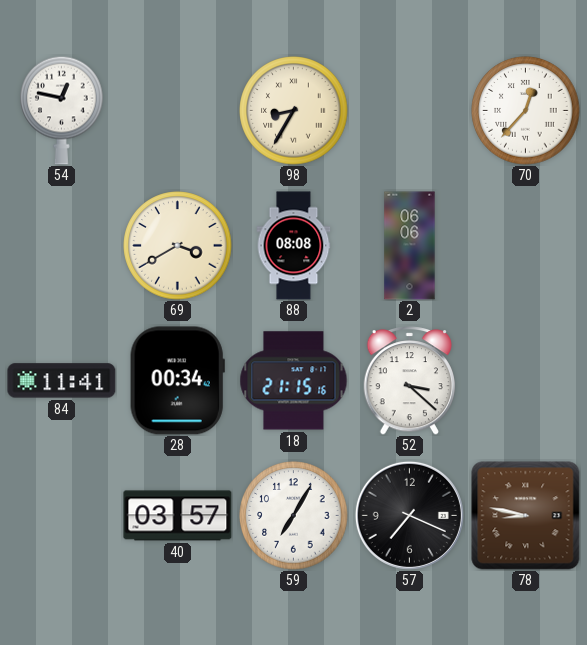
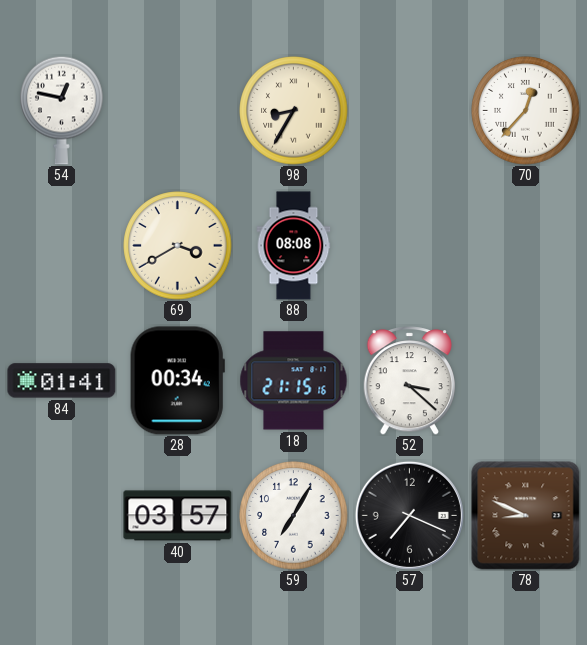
2: 06:06 -> none
84: 11:41 -> 01:41
78: 8:47 -> 8:49
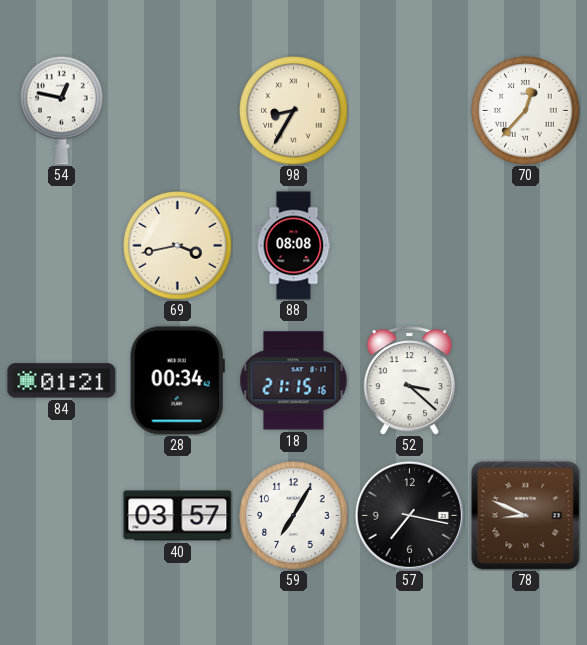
69: 3:40 -> 3:43
84: 01:41 -> 01:21
57: 7:19 -> 7:17
